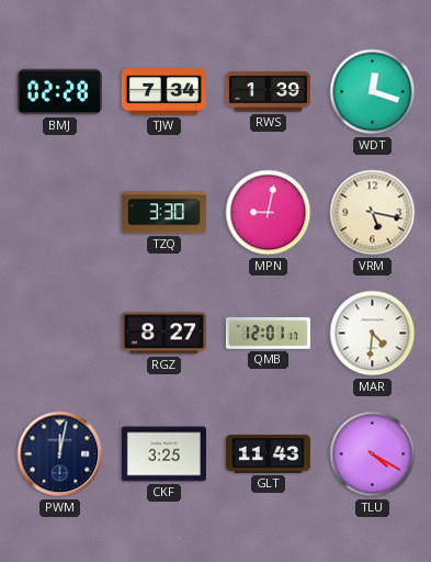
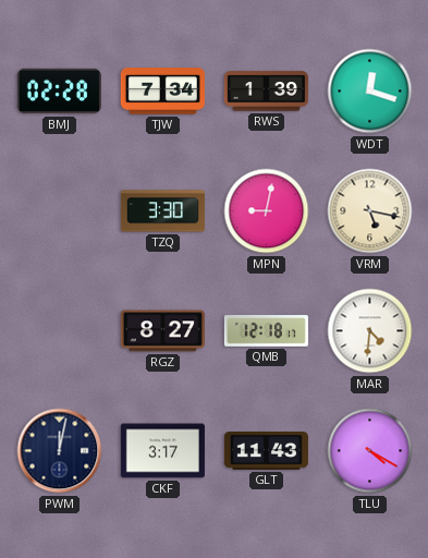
QMB: 12:01 -> 12:18
CKF: 3:25 -> 3:17
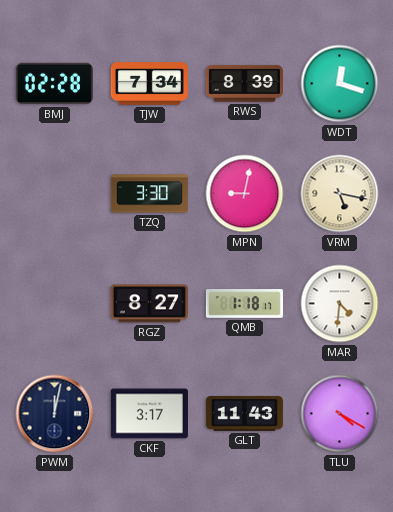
RWS: 1:39 -> 8:39
QMB: 12:18 -> 1:18
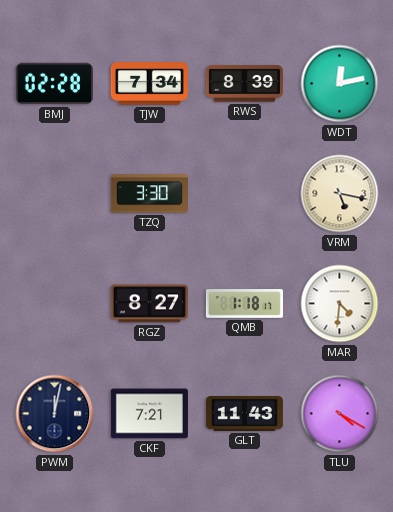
WDT: 12:18 -> 12:13
MPN: 9:02 -> none
CKF: 3:17 -> 7:21
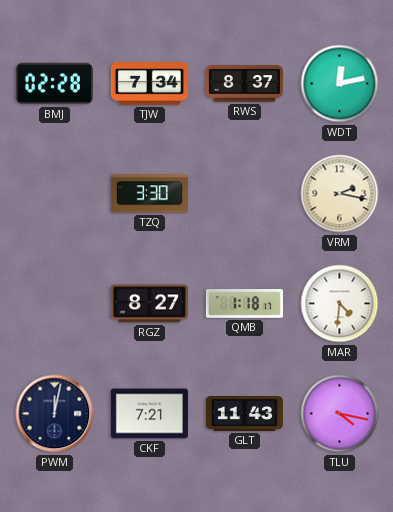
RWS: 8:39 -> 8:37
VRM: 5:17 -> 2:17
TLU: 4:20 -> 4:17
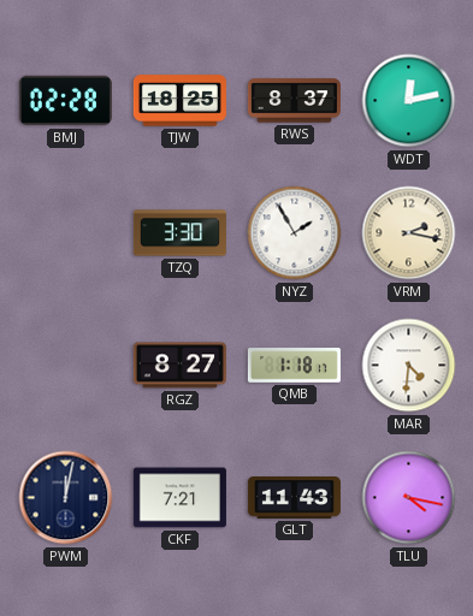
TJW: 7:34 -> 18:25
NYZ: none -> 1:55
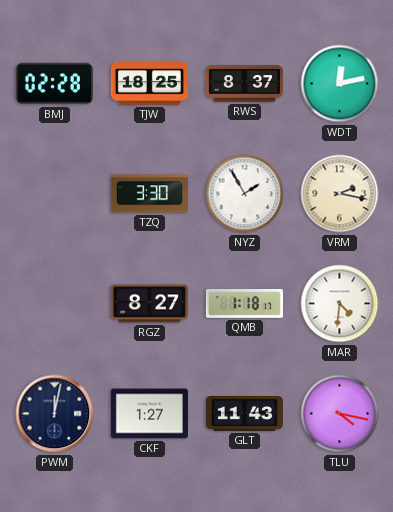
CKF: 7:21 -> 1:27
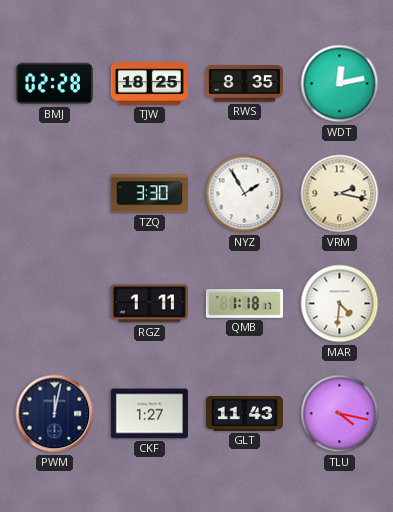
RWS: 8:37 -> 8:35
RGZ: 8:27 -> 1:11
